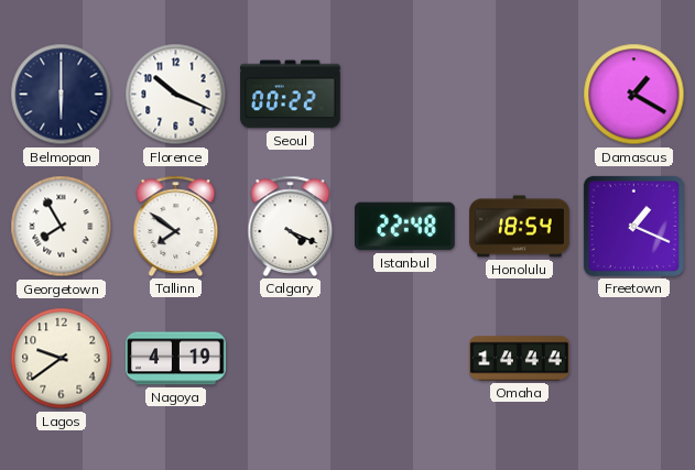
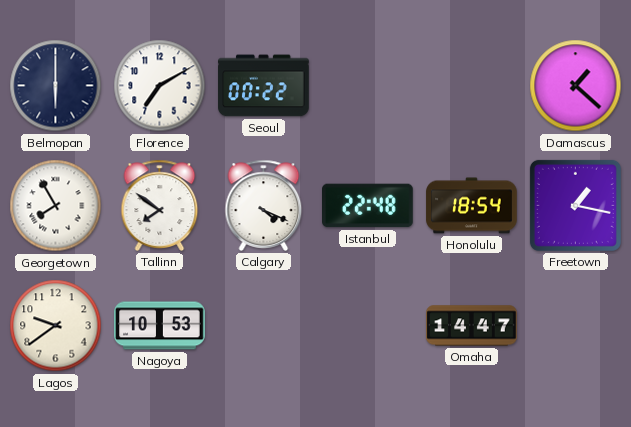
Florence: 10:19 -> 7:10
Damascus: 1:20 -> 1:22
Freetown: 1:19 -> 1:17
Nagoya: 4:19 -> 10:53
Omaha: 14:44 -> 14:47
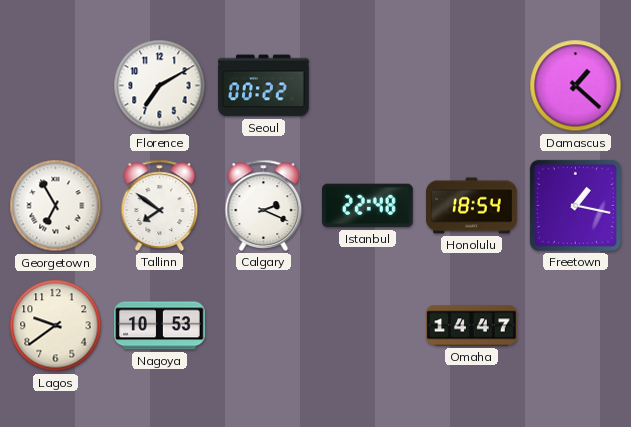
Belmopan: 6:00 -> none
Georgetown: 7:55 -> 6:55
Calgary: 4:19 -> 2:19
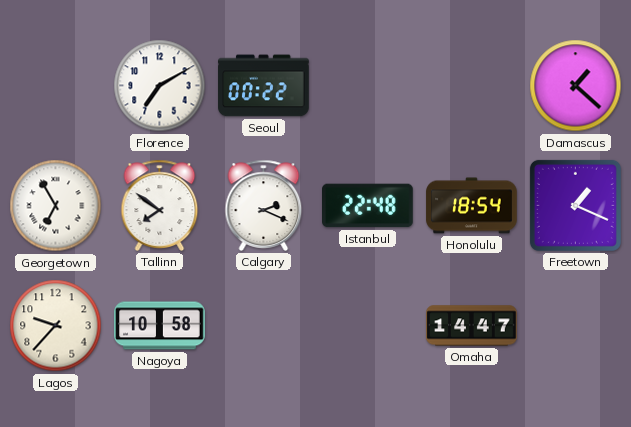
Freetown: 1:17 -> 1:19
Lagos: 9:39 -> 9:37
Nagoya: 10:53 -> 10:58
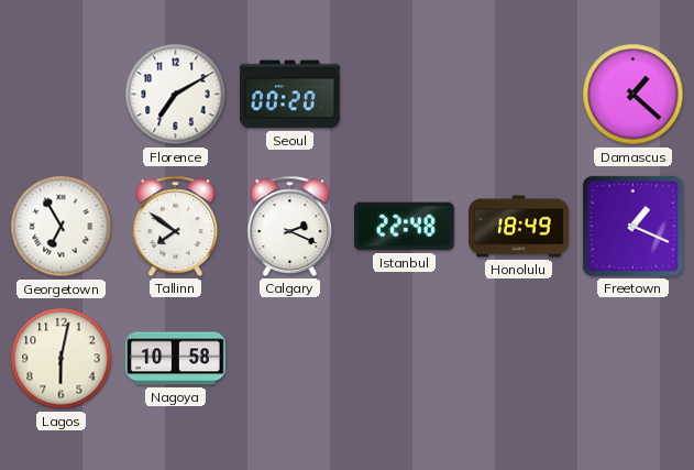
Seoul: 00:22 -> 00:20
Honolulu: 18:54 -> 18:49
Lagos: 9:37 -> 6:02
Omaha: 14:47 -> none
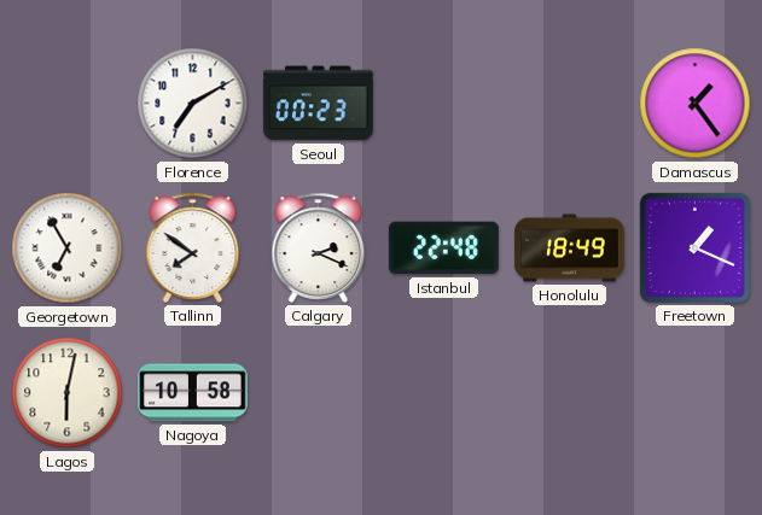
Seoul: 00:20 -> 00:23
Damascus: 1:22 -> 1:24
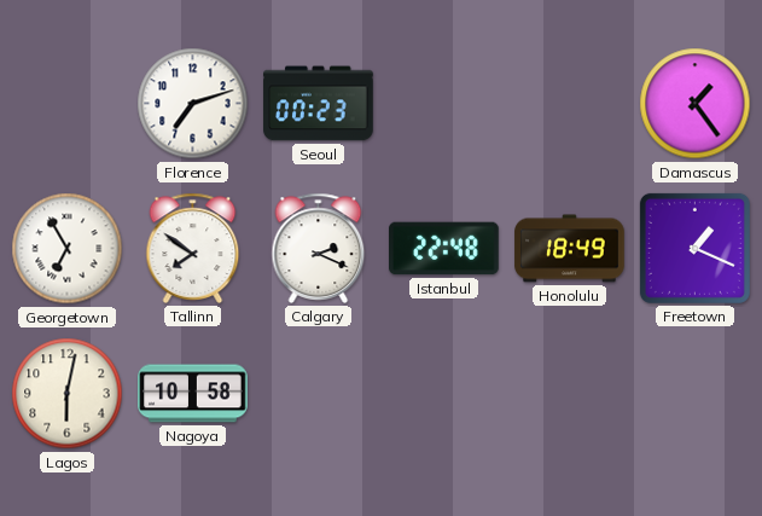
Florence: 7:10 -> 7:12
